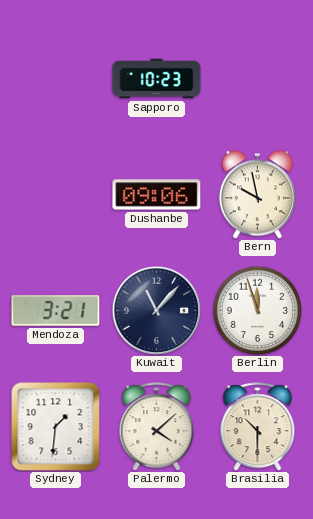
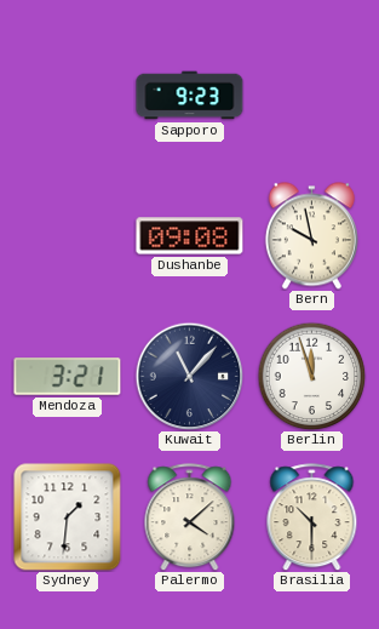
Sapporo: 10:23 -> 9:23
Dushanbe: 09:06 -> 09:08
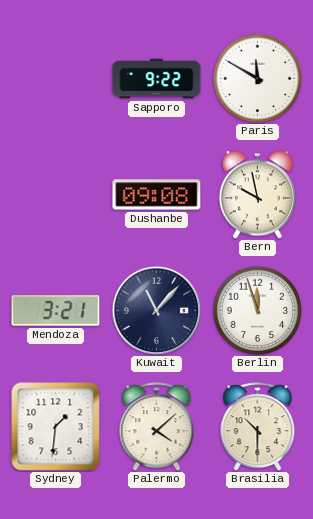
Sapporo: 9:23 -> 9:22
Paris: none -> 11:50
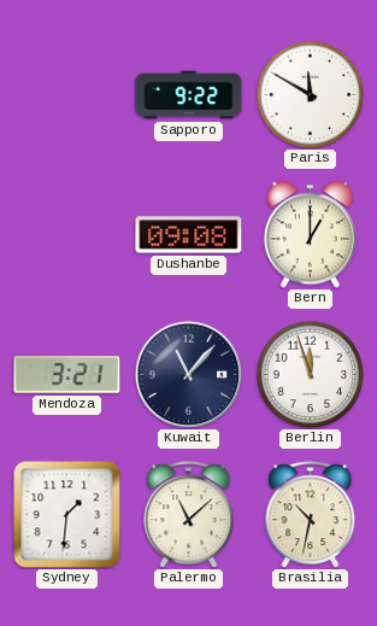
Bern: 9:58 -> 1:00
Palermo: 4:08 -> 11:08
Brasilia: 10:30 -> 10:32
